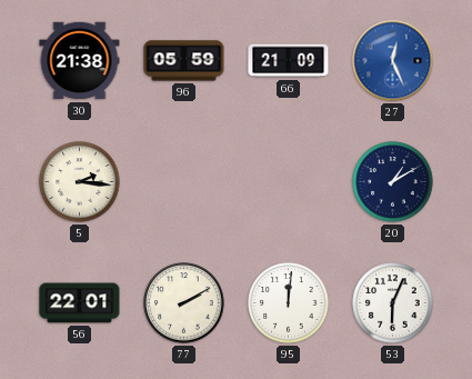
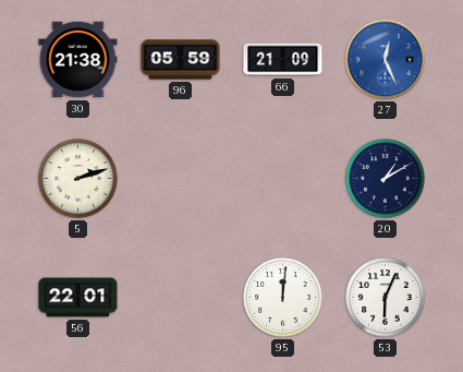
5: 2:16 -> 2:12
77: 2:10 -> none
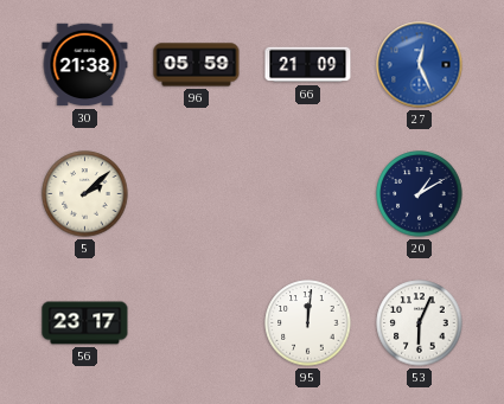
5: 2:12 -> 2:08
56: 22:01 -> 23:17
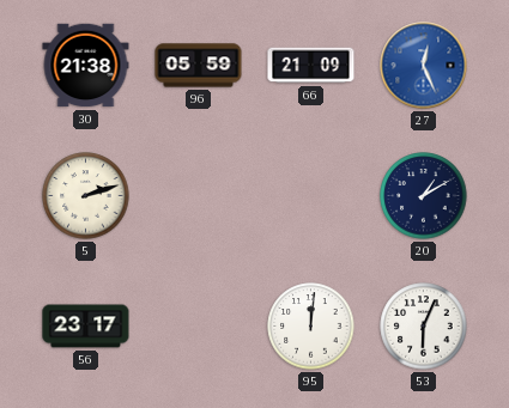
5: 2:08 -> 2:12
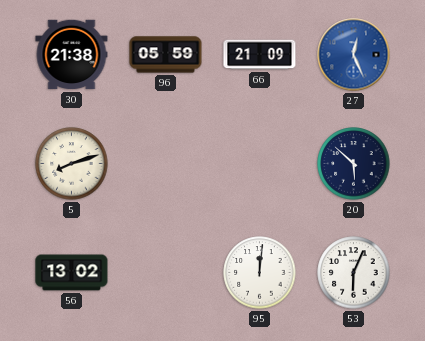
5: 2:12 -> 8:12
20: 1:10 -> 5:52
56: 23:17 -> 13:02
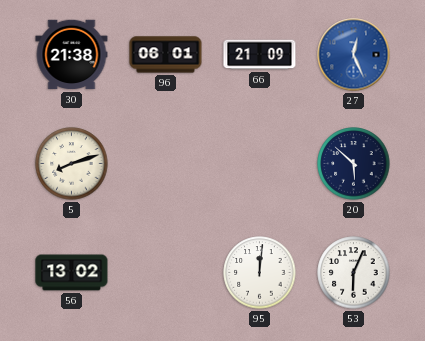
96: 05:59 -> 06:01
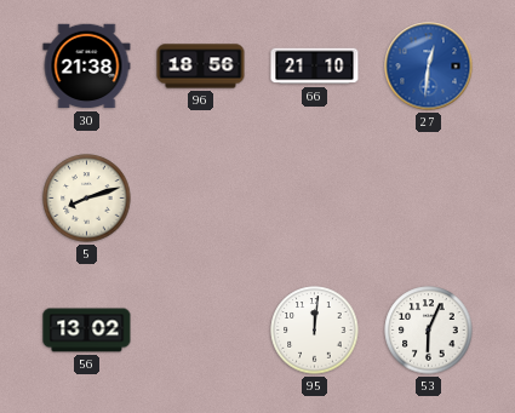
96: 06:01 -> 18:56
66: 21:09 -> 21:10
27: 12:26 -> 12:31
20: 5:52 -> none
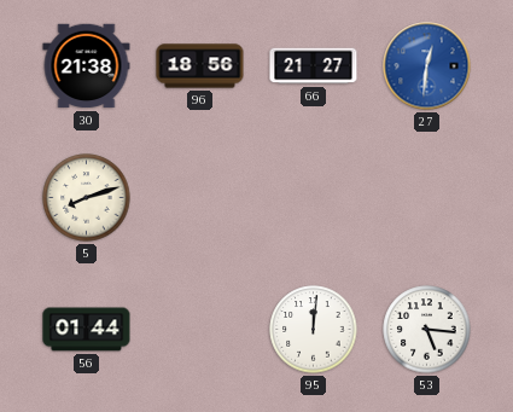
66: 21:10 -> 21:27
56: 13:02 -> 01:44
53: 6:04 -> 5:16
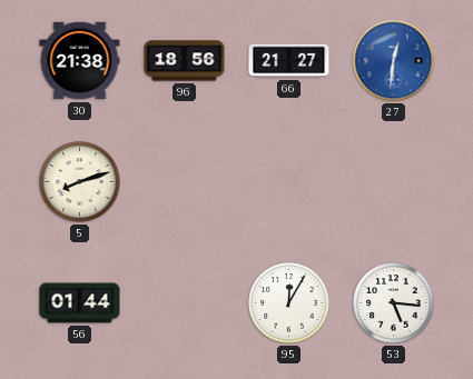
95: 12:01 -> 12:05
